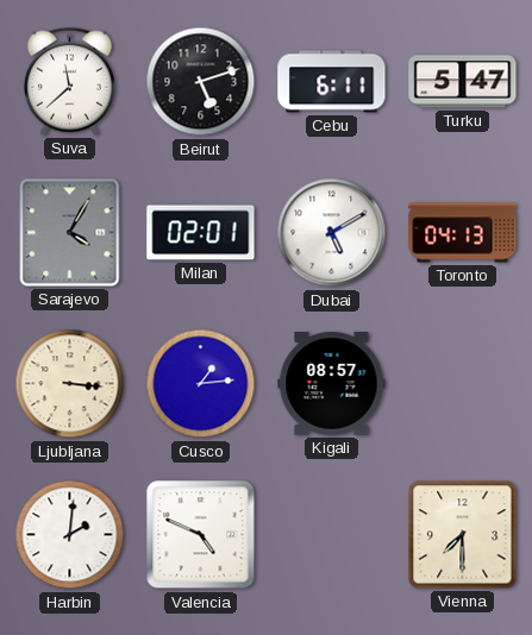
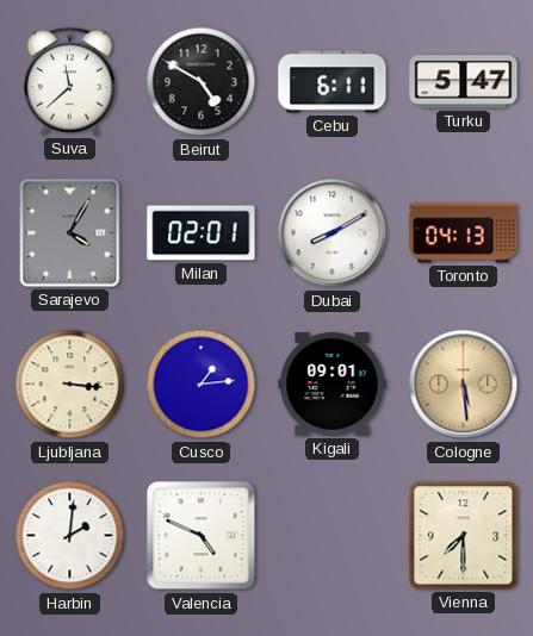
Beirut: 5:12 -> 4:50
Dubai: 5:10 -> 8:10
Kigali: 08:57 -> 09:01
Cologne: none -> 5:29
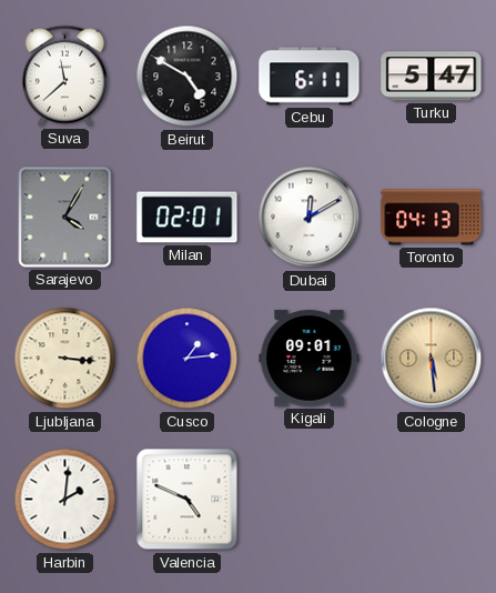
Dubai: 8:10 -> 12:10
Vienna: 7:30 -> none
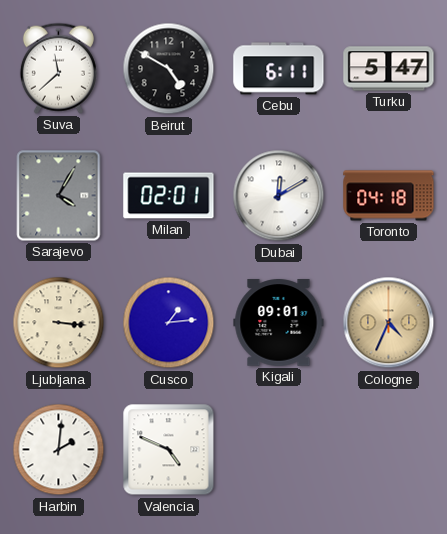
Toronto: 04:13 -> 04:18
Cologne: 5:29 -> 4:34
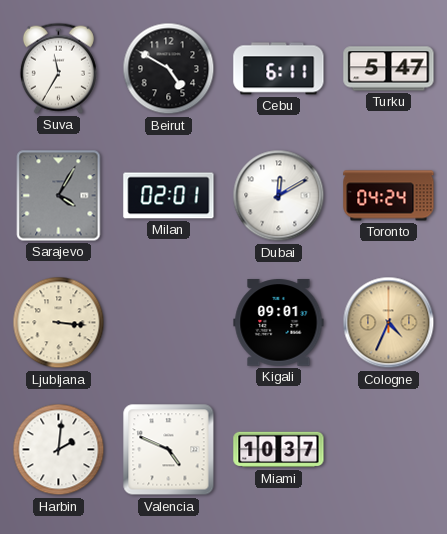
Suva: 11:38 -> 11:35
Toronto: 04:18 -> 04:24
Cusco: 1:14 -> none
Miami: none -> 10:37
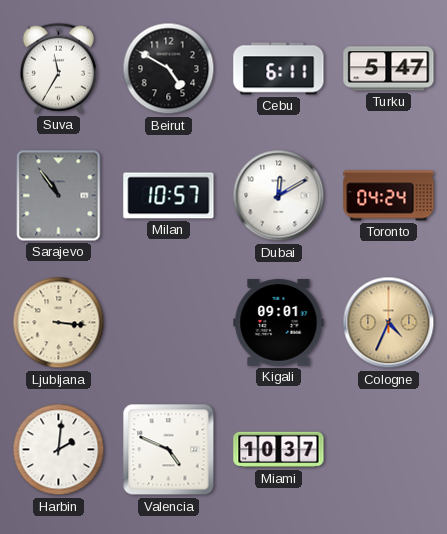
Sarajevo: 4:05 -> 10:54
Milan: 02:01 -> 10:57
